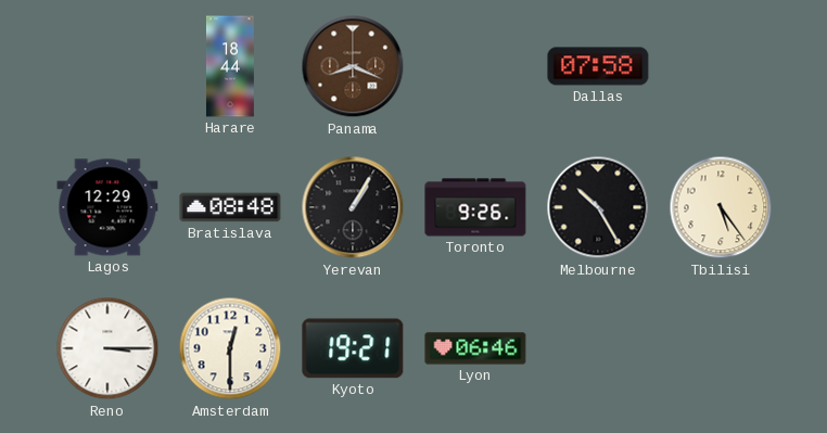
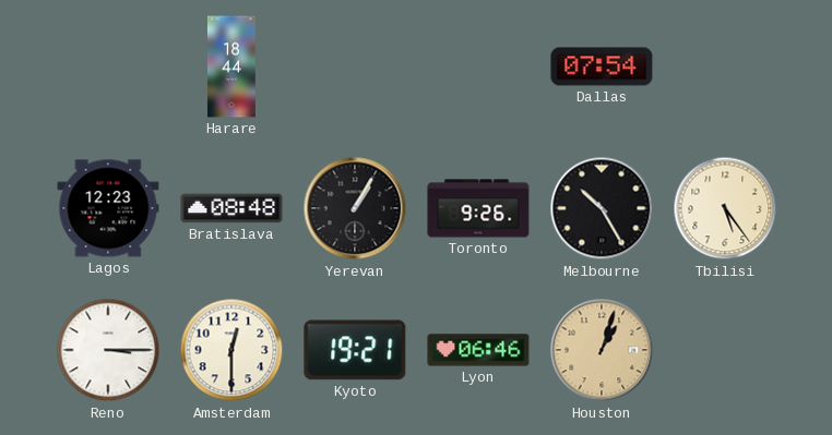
Panama: 8:19 -> none
Dallas: 07:58 -> 07:54
Lagos: 12:29 -> 12:23
Houston: none -> 1:03
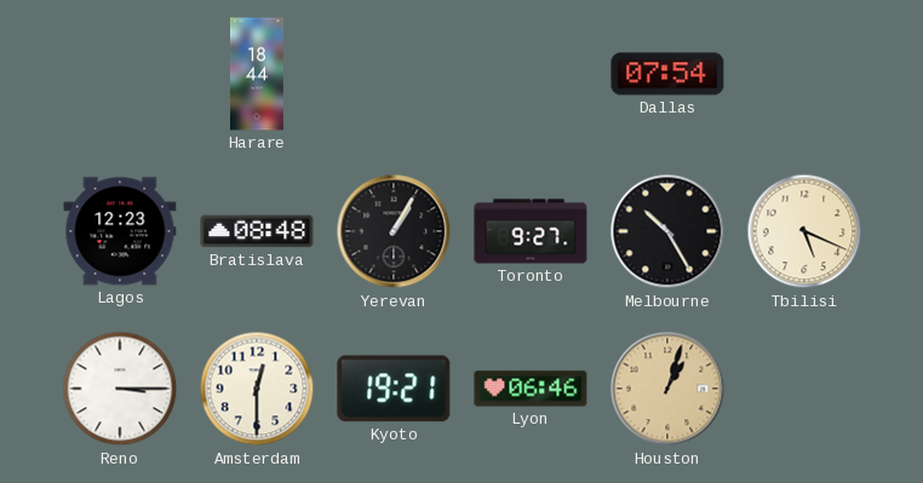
Toronto: 9:26 -> 9:27
Tbilisi: 5:24 -> 5:19
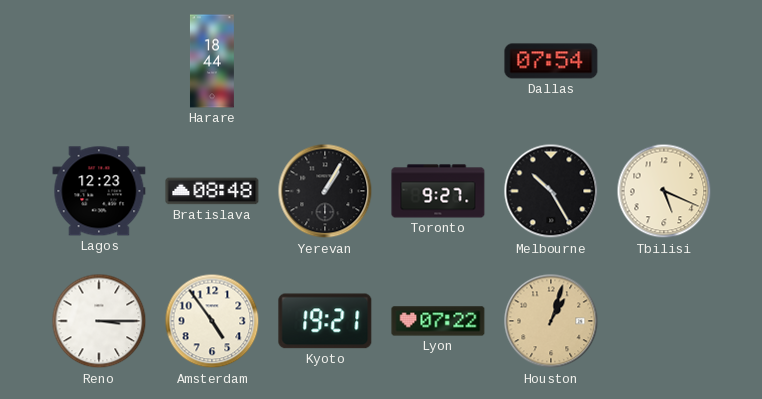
Amsterdam: 12:30 -> 4:54
Lyon: 06:46 -> 07:22
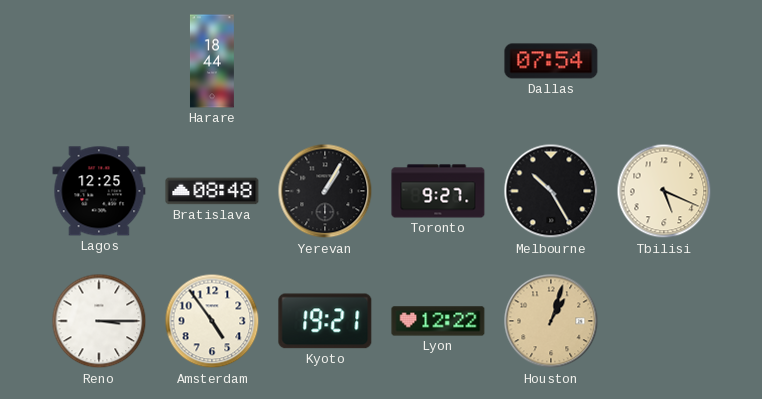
Lagos: 12:23 -> 12:25
Lyon: 07:22 -> 12:22
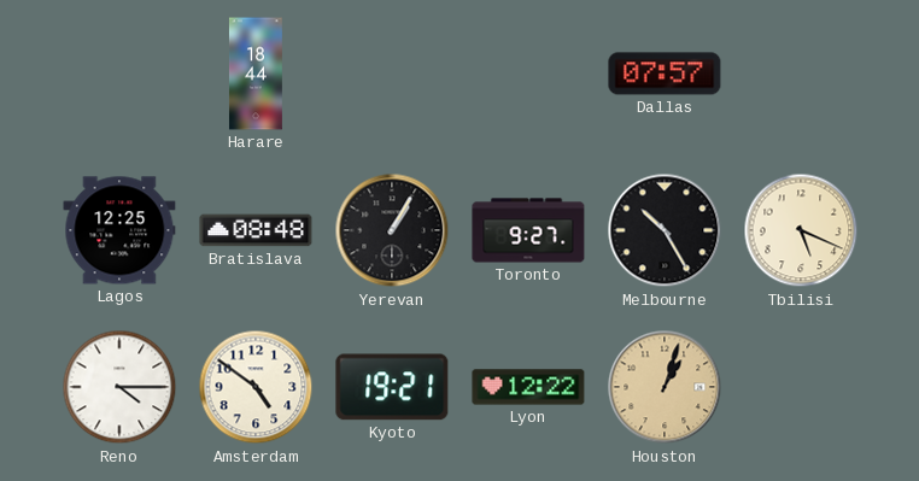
Dallas: 07:54 -> 07:57
Reno: 3:15 -> 4:15
Amsterdam: 4:54 -> 4:51
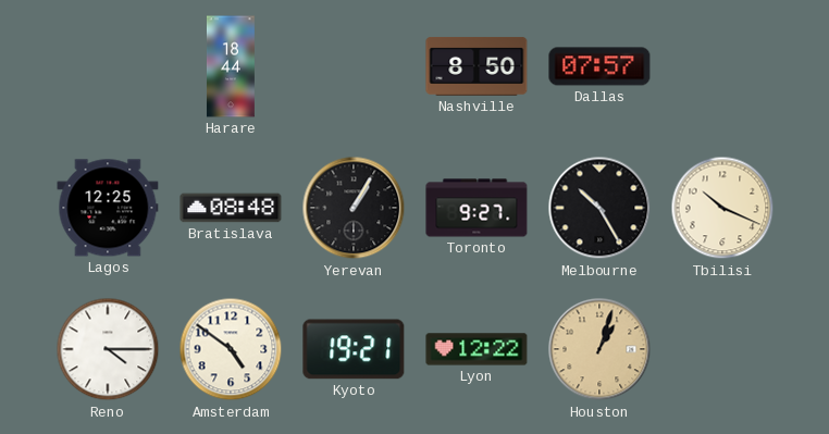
Nashville: none -> 8:50
Tbilisi: 5:19 -> 10:19
